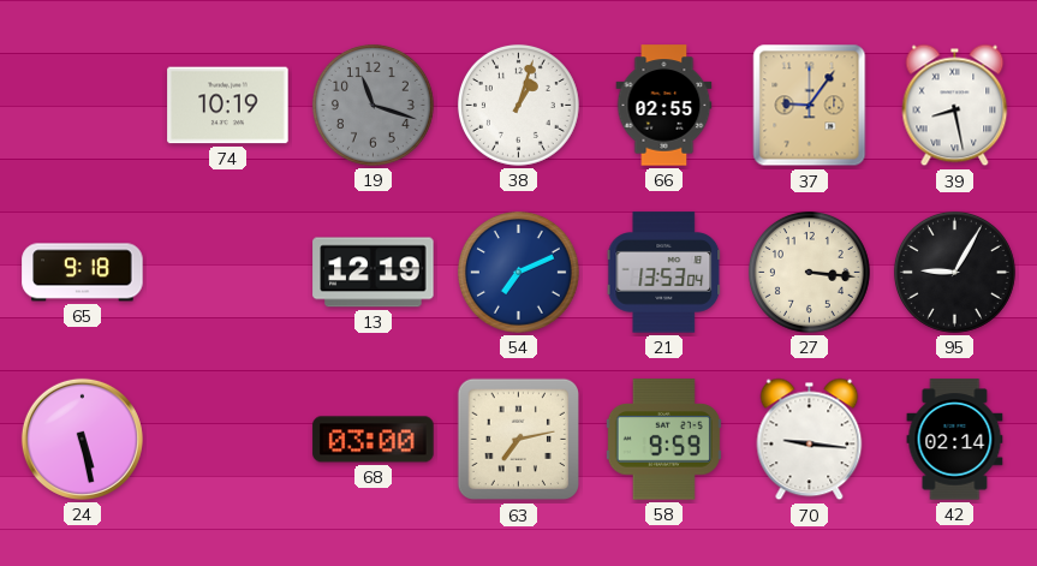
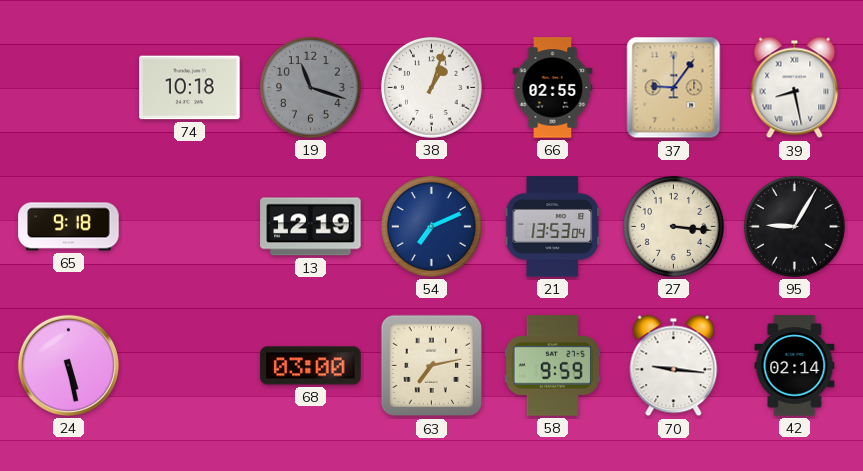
74: 10:19 -> 10:18
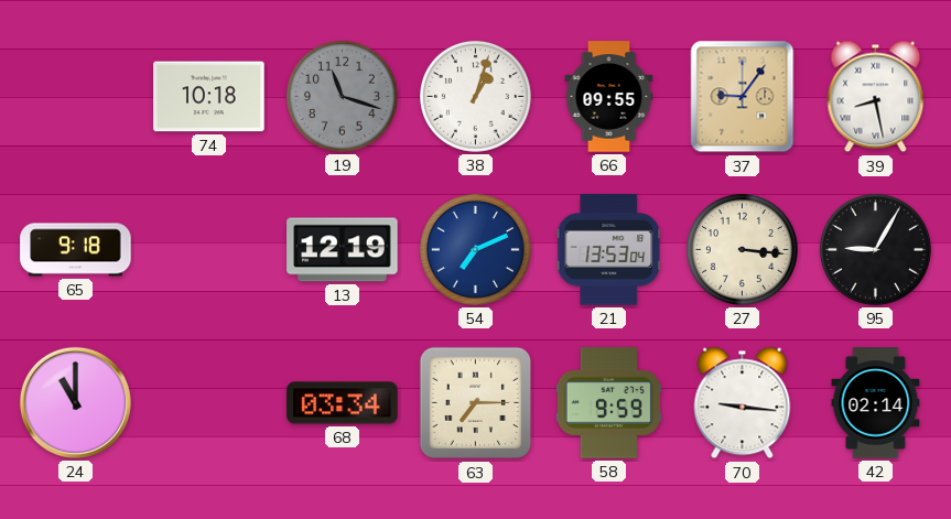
66: 02:55 -> 09:55
24: 5:28 -> 11:00
68: 03:00 -> 03:34
63: 7:13 -> 7:15
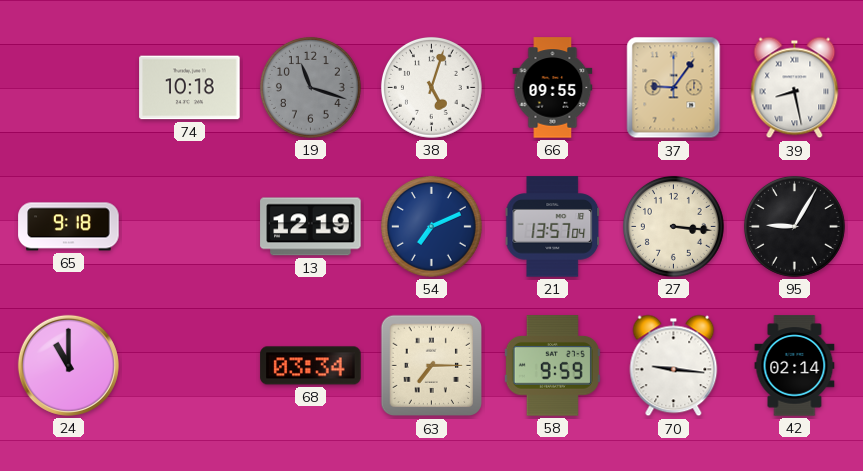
38: 1:03 -> 5:03
21: 13:53 -> 13:57
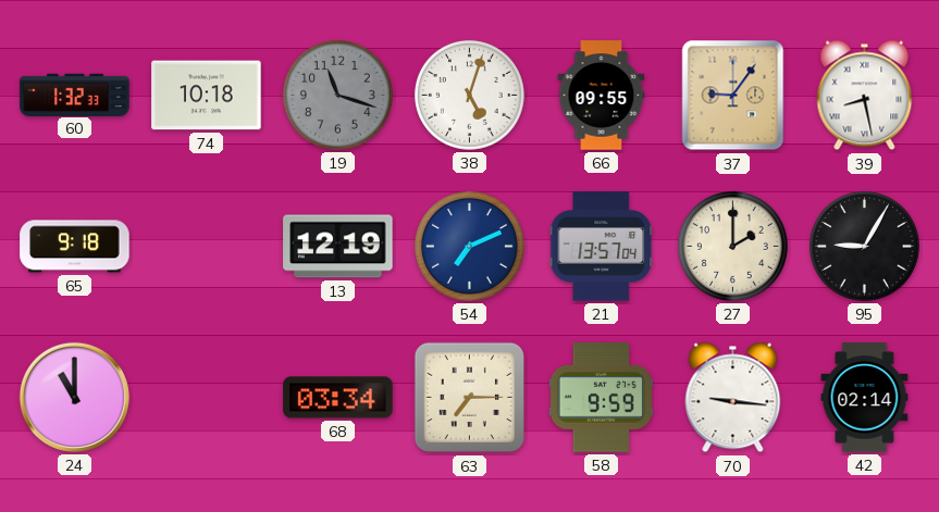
60: none -> 1:32
27: 3:16 -> 2:00
